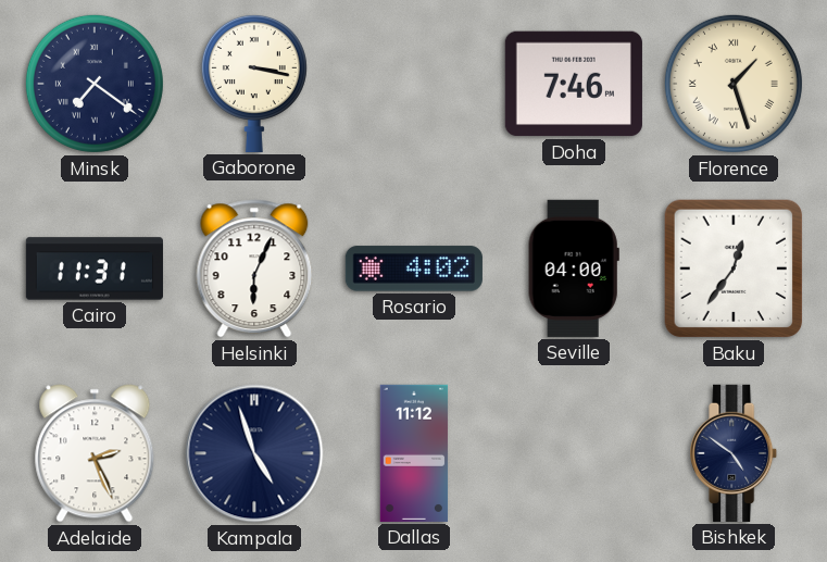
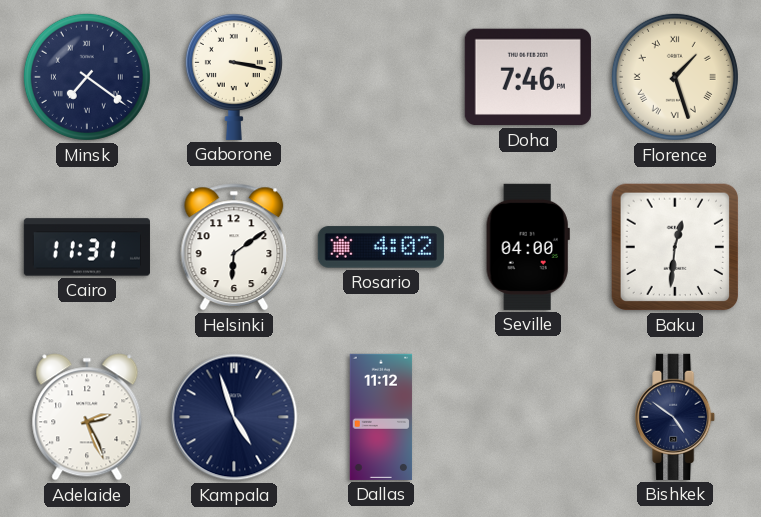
Helsinki: 6:04 -> 6:09
Baku: 12:36 -> 12:31
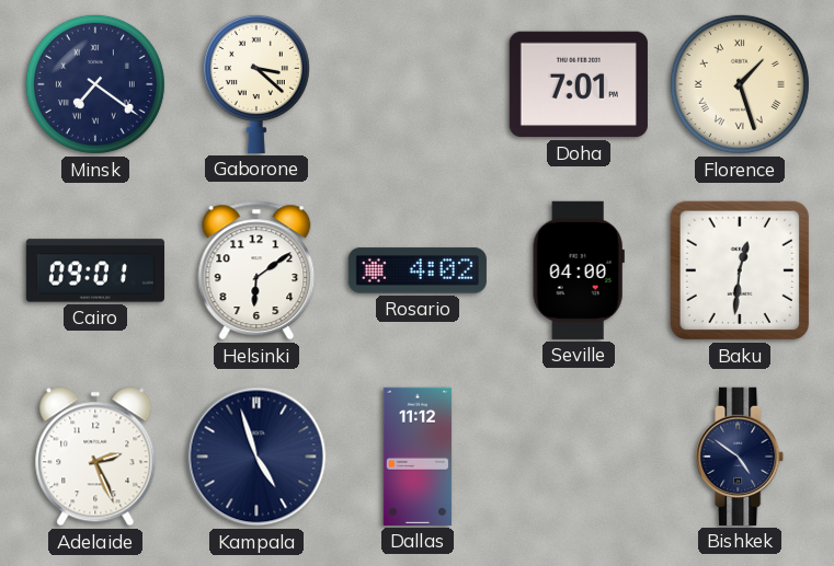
Gaborone: 3:17 -> 3:22
Doha: 7:46 -> 7:01
Cairo: 11:31 -> 09:01
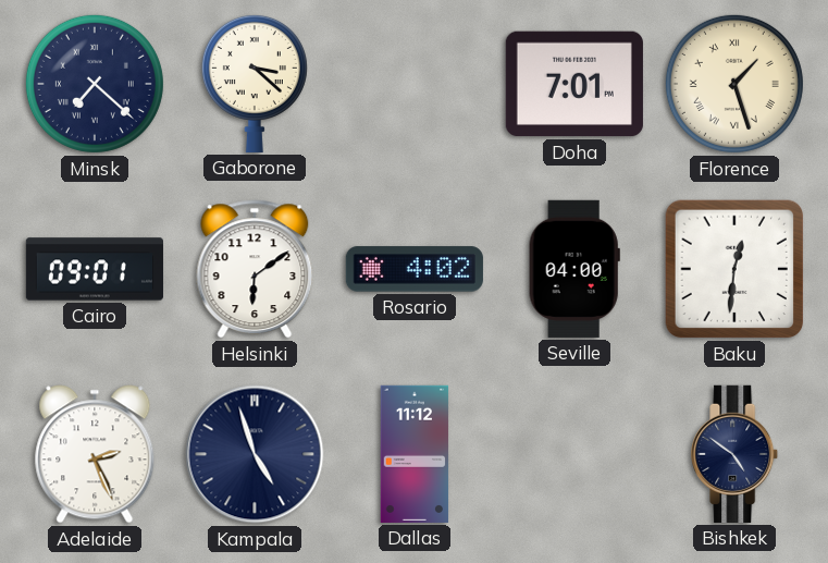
Minsk: 7:21 -> 7:22
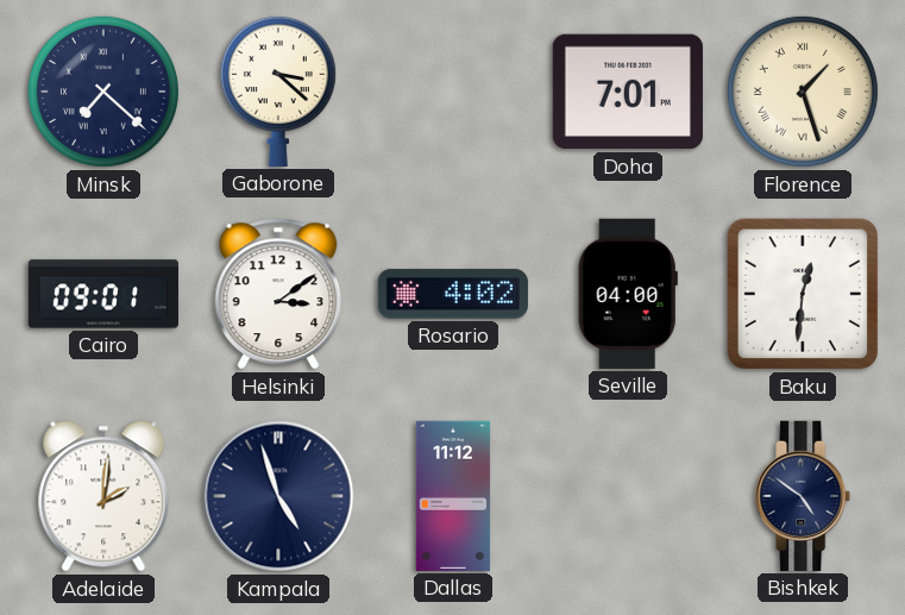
Helsinki: 6:09 -> 3:09
Adelaide: 2:26 -> 2:01
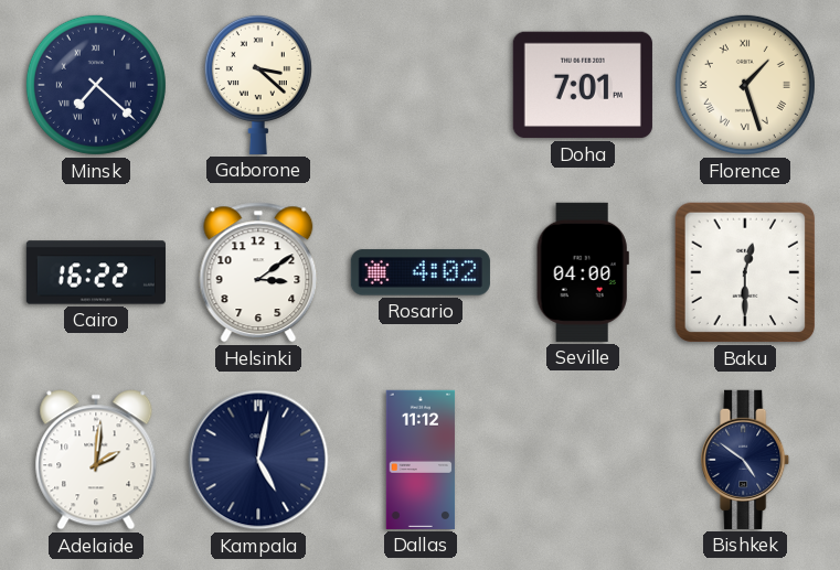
Cairo: 09:01 -> 16:22
Baku: 12:31 -> 12:30
Kampala: 4:57 -> 5:02
